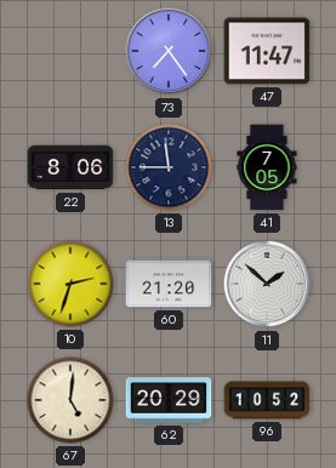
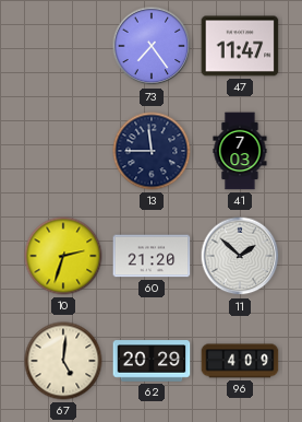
22: 8:06 -> none
41: 7:05 -> 7:03
96: 10:52 -> 4:09
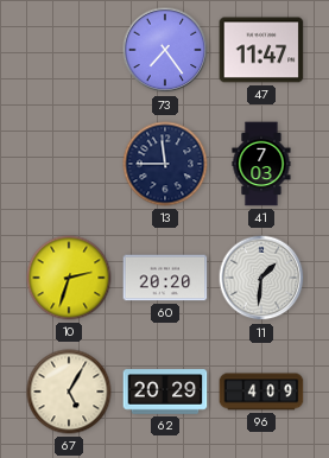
60: 21:20 -> 20:20
11: 1:52 -> 1:31
67: 5:01 -> 5:05
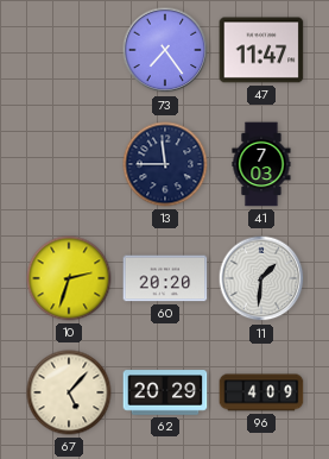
67: 5:05 -> 5:07
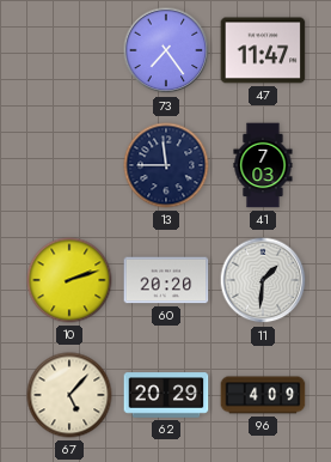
10: 2:33 -> 2:12
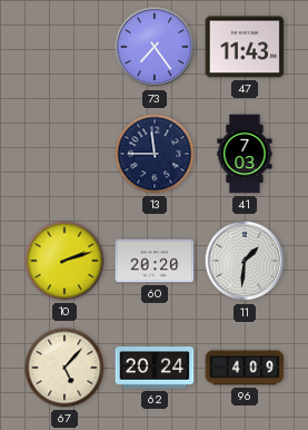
47: 11:47 -> 11:43
62: 20:29 -> 20:24
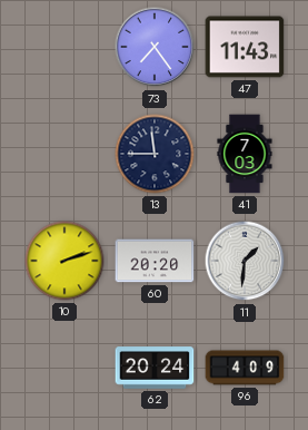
67: 5:07 -> none
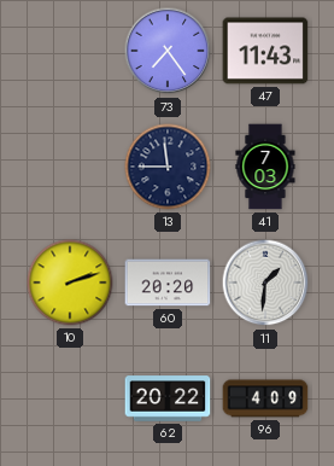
62: 20:24 -> 20:22
